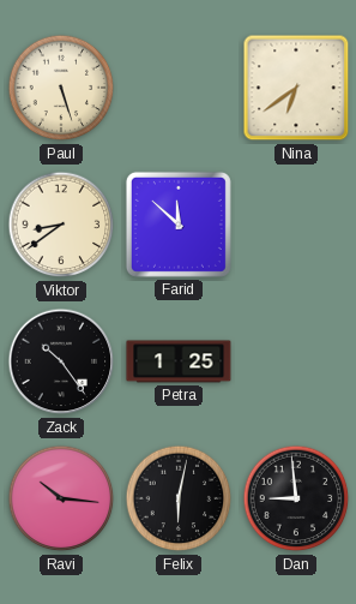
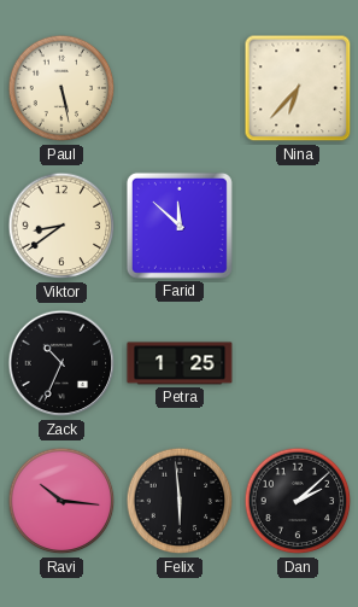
Paul: 5:27 -> 5:28
Nina: 6:39 -> 6:37
Zack: 10:24 -> 10:34
Felix: 6:02 -> 5:59
Dan: 8:59 -> 2:08
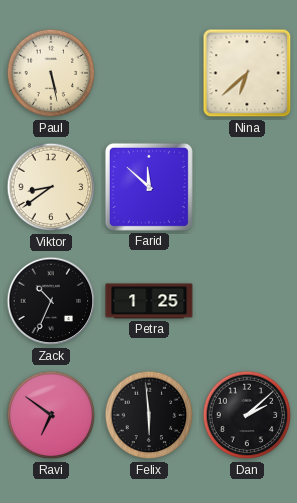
Nina: 6:37 -> 6:38
Ravi: 10:16 -> 6:51
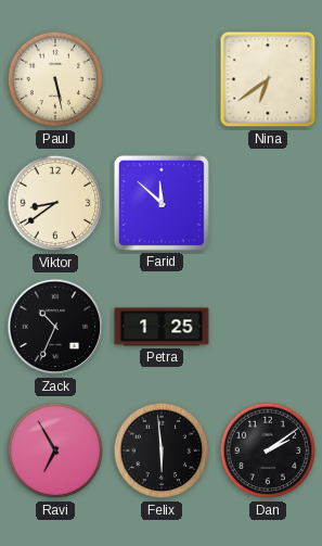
Nina: 6:38 -> 6:39
Ravi: 6:51 -> 6:55
Dan: 2:08 -> 2:09
